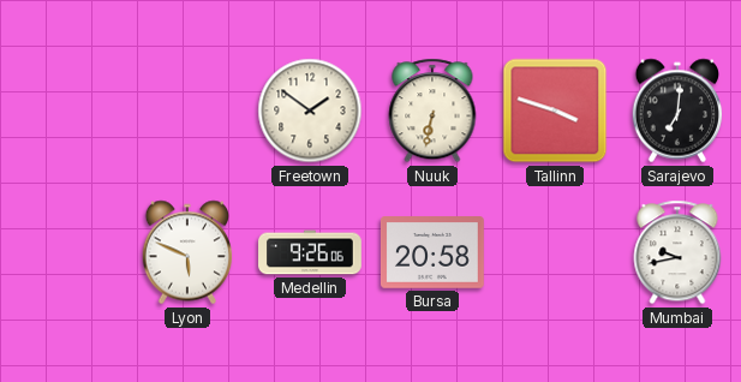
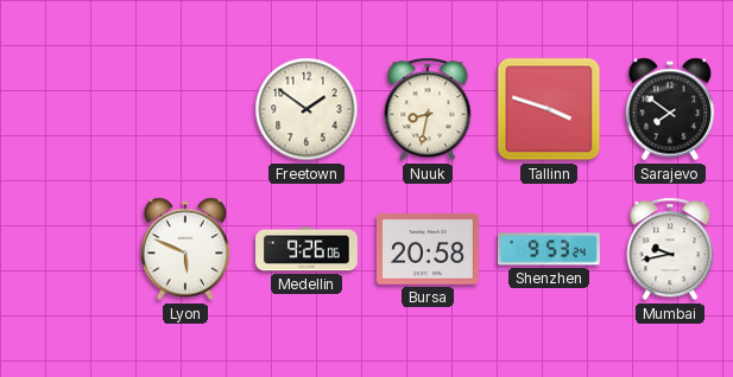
Nuuk: 6:32 -> 8:32
Sarajevo: 7:01 -> 7:51
Shenzhen: none -> 9:53
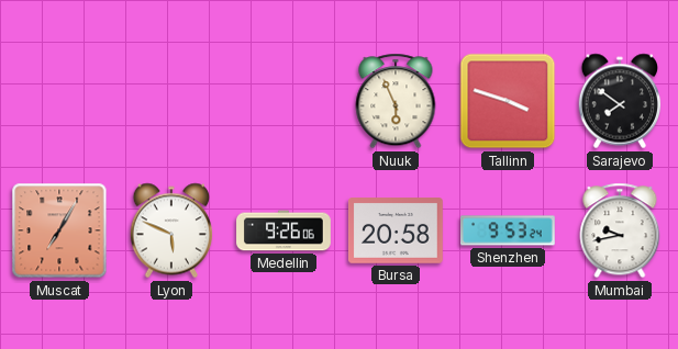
Freetown: 1:51 -> none
Nuuk: 8:32 -> 5:56
Muscat: none -> 7:05
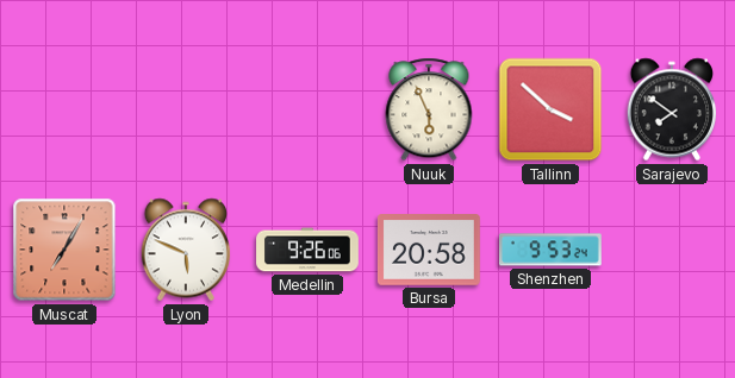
Tallinn: 3:48 -> 3:52
Mumbai: 9:43 -> none
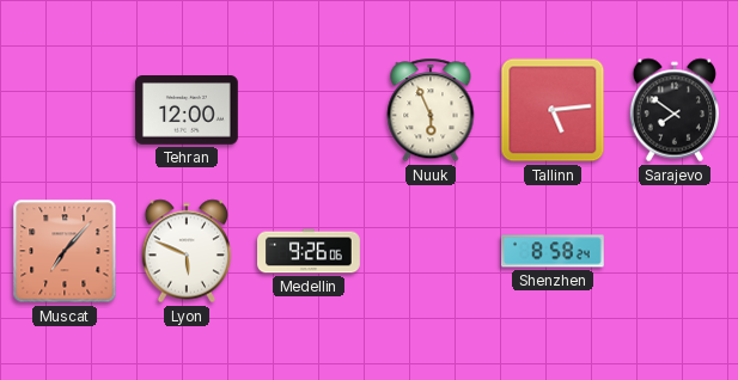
Tehran: none -> 12:00
Tallinn: 3:52 -> 5:14
Muscat: 7:05 -> 7:07
Bursa: 20:58 -> none
Shenzhen: 9:53 -> 8:58
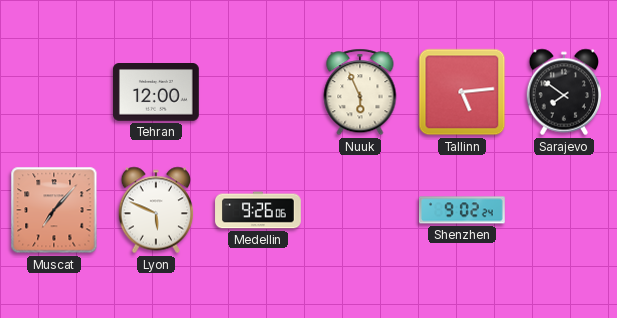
Shenzhen: 8:58 -> 9:02
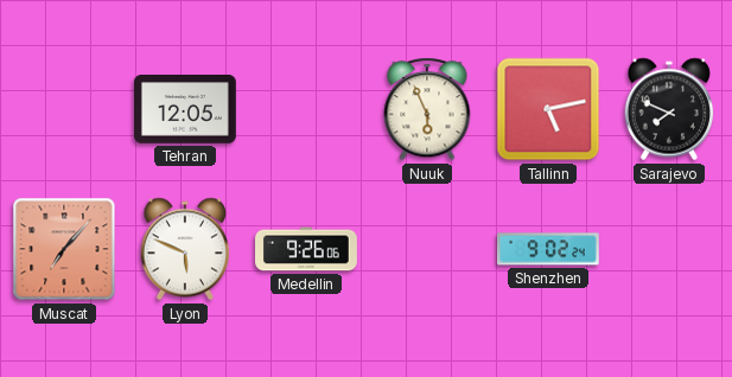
Tehran: 12:00 -> 12:05
Tallinn: 5:14 -> 5:13
Sarajevo: 7:51 -> 7:49
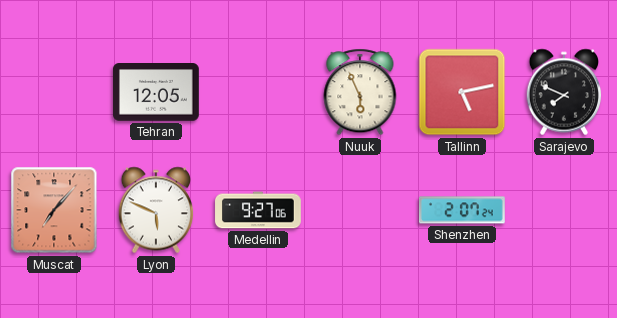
Medellin: 9:26 -> 9:27
Shenzhen: 9:02 -> 2:07
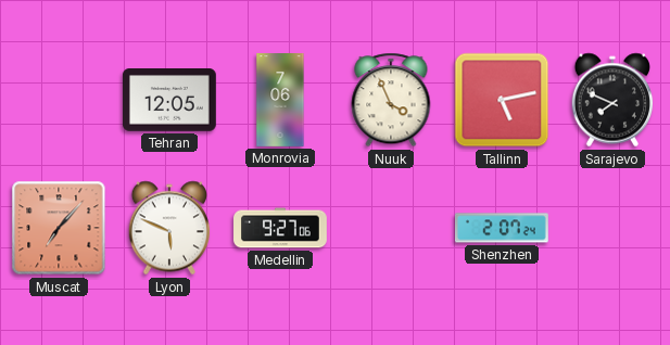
Monrovia: none -> 7:06
Nuuk: 5:56 -> 3:56
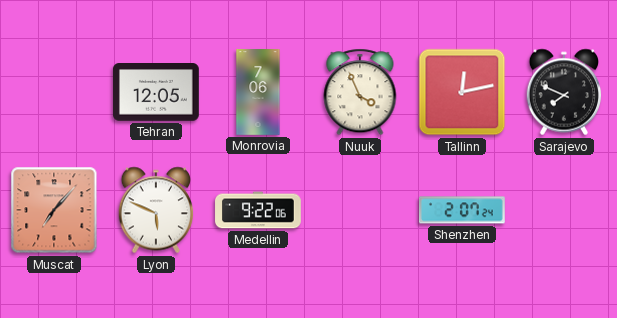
Tallinn: 5:13 -> 12:13
Medellin: 9:27 -> 9:22
